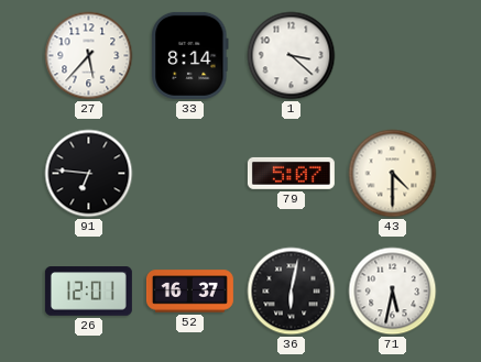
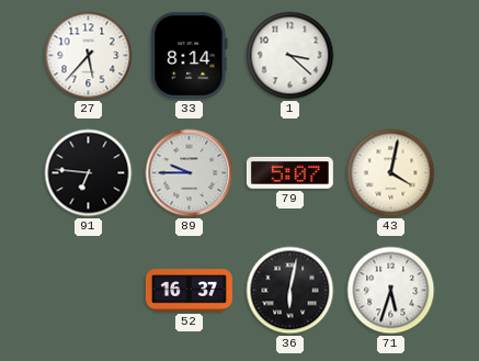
89: none -> 9:45
43: 4:30 -> 4:02
26: 12:01 -> none
71: 5:32 -> 5:33
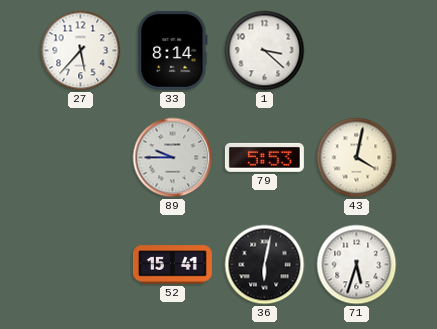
91: 6:46 -> none
79: 5:07 -> 5:53
52: 16:37 -> 15:41
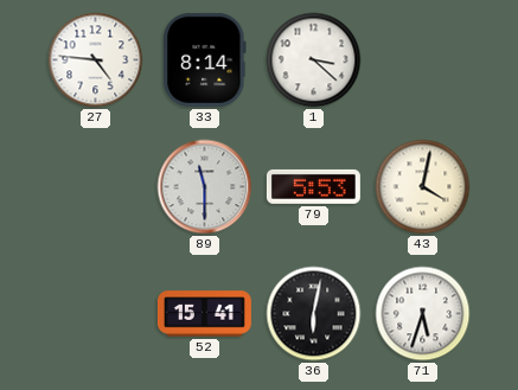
27: 5:37 -> 4:46
89: 9:45 -> 11:30
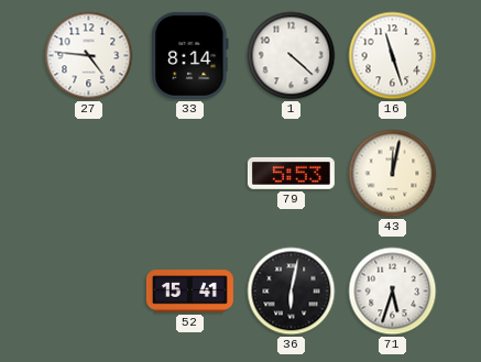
1: 3:22 -> 4:22
16: none -> 11:27
89: 11:30 -> none
43: 4:02 -> 12:02
